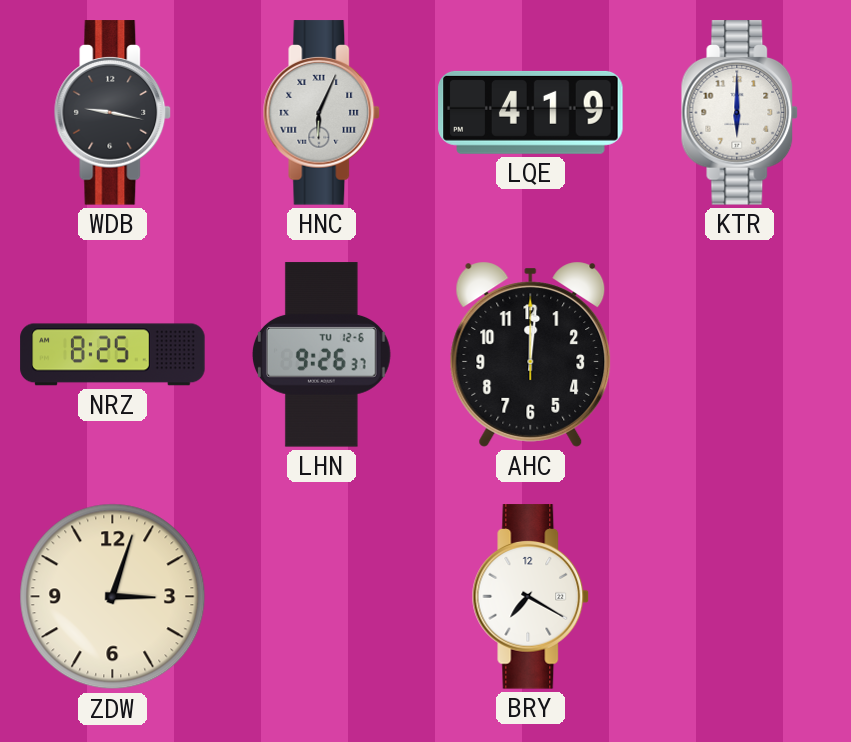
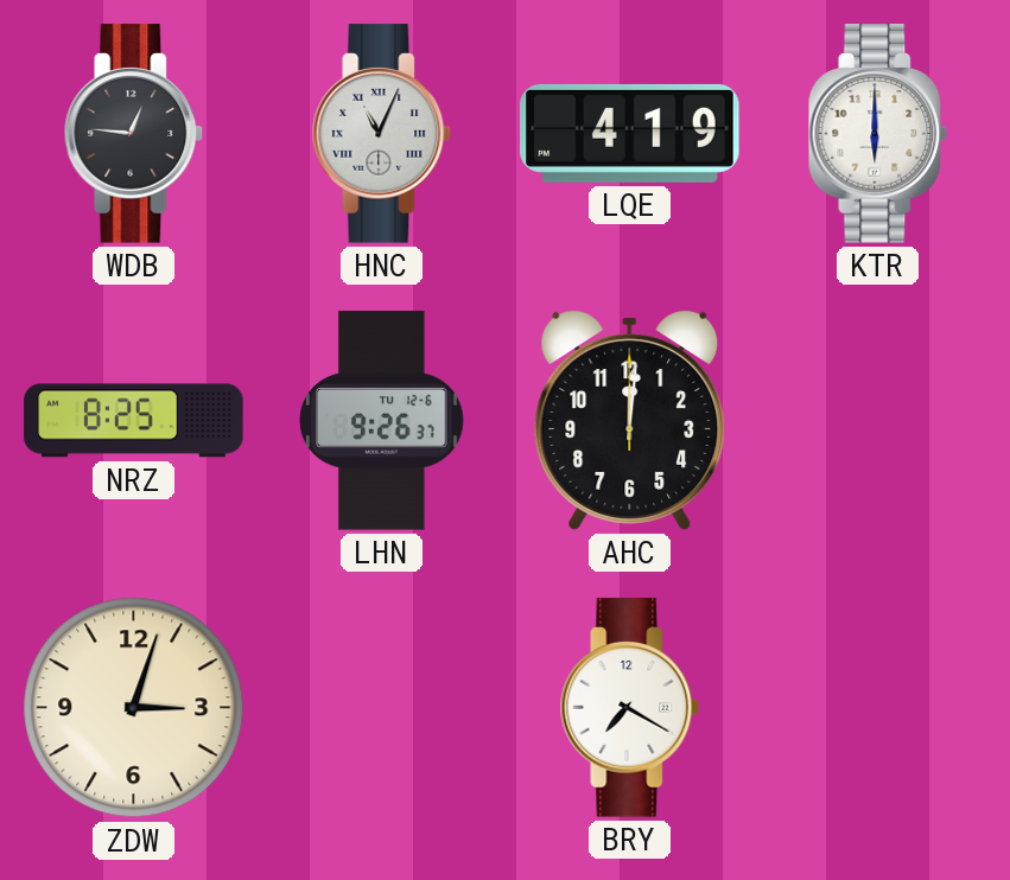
WDB: 9:17 -> 12:46
HNC: 6:04 -> 11:04
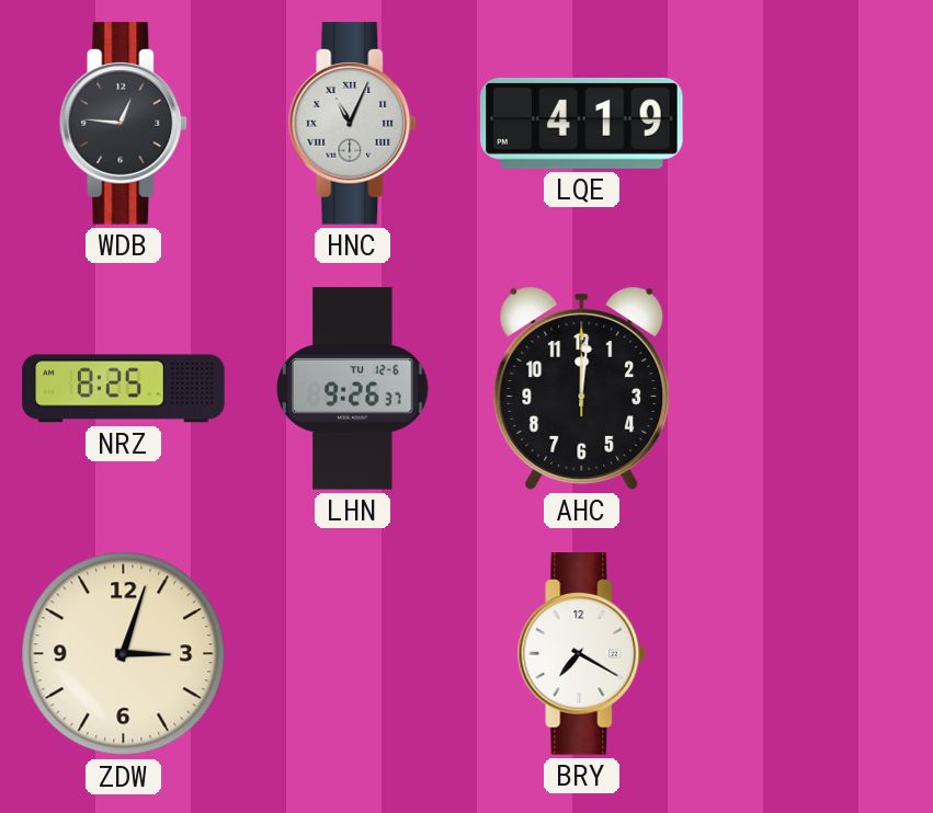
KTR: 6:00 -> none
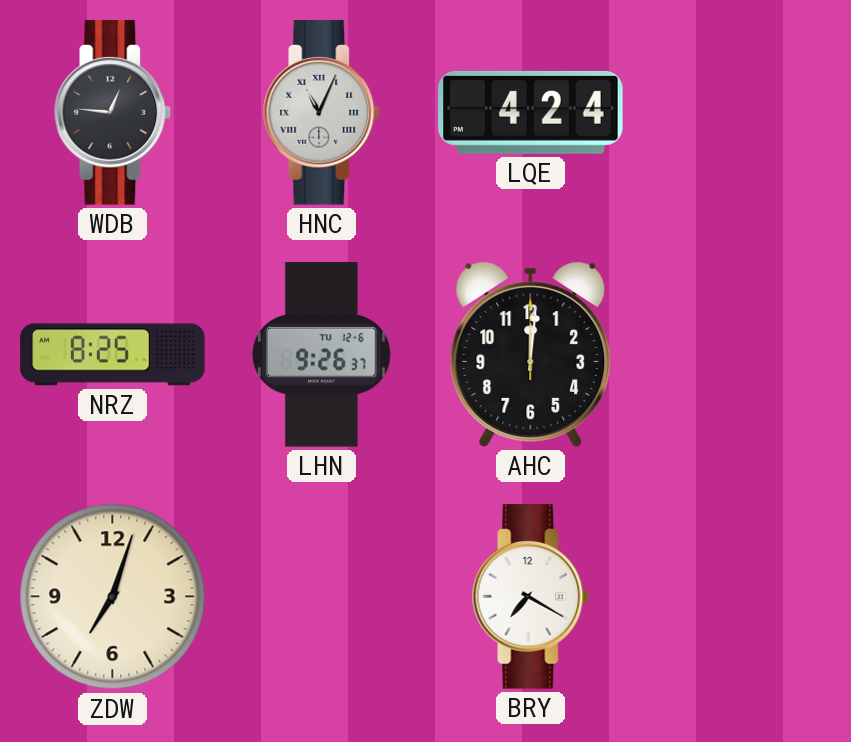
LQE: 4:19 -> 4:24
ZDW: 3:03 -> 7:03
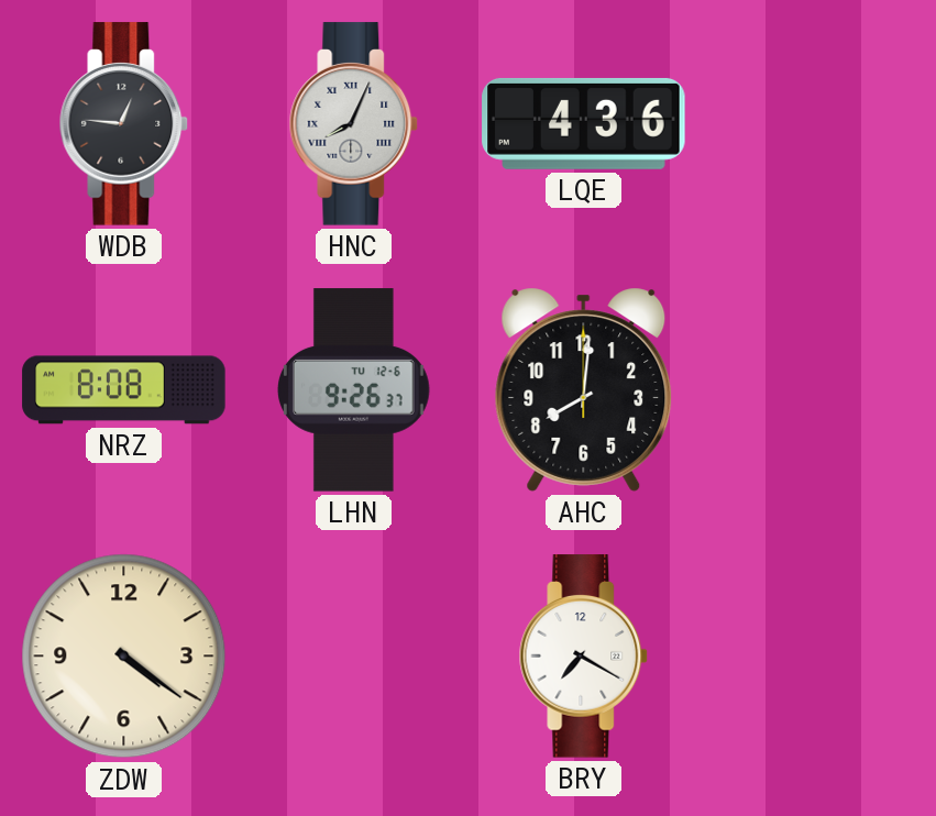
HNC: 11:04 -> 8:04
LQE: 4:24 -> 4:36
NRZ: 8:25 -> 8:08
AHC: 12:01 -> 8:01
ZDW: 7:03 -> 4:21
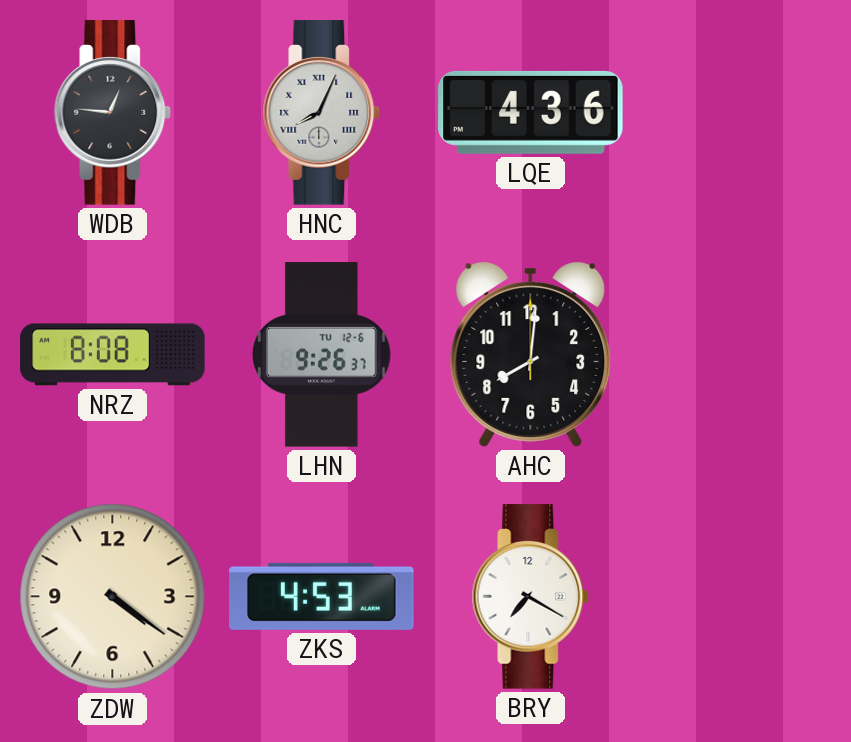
ZKS: none -> 4:53
